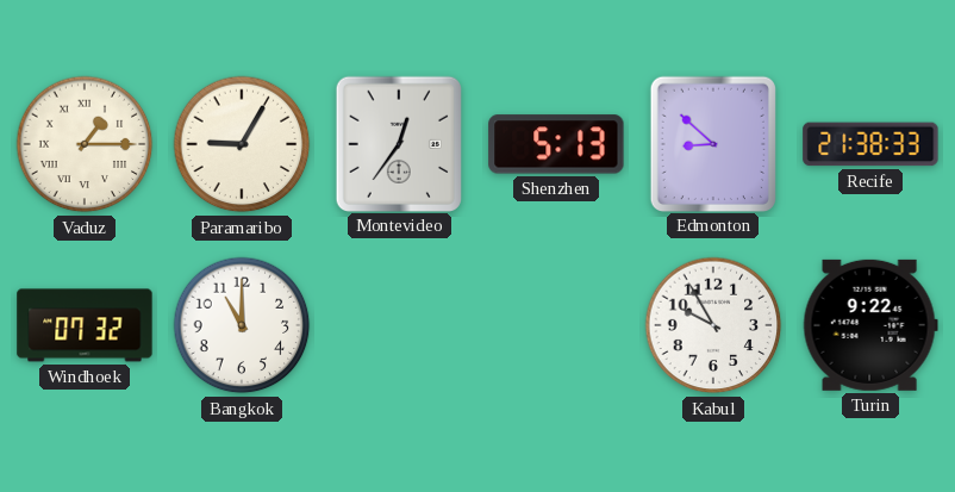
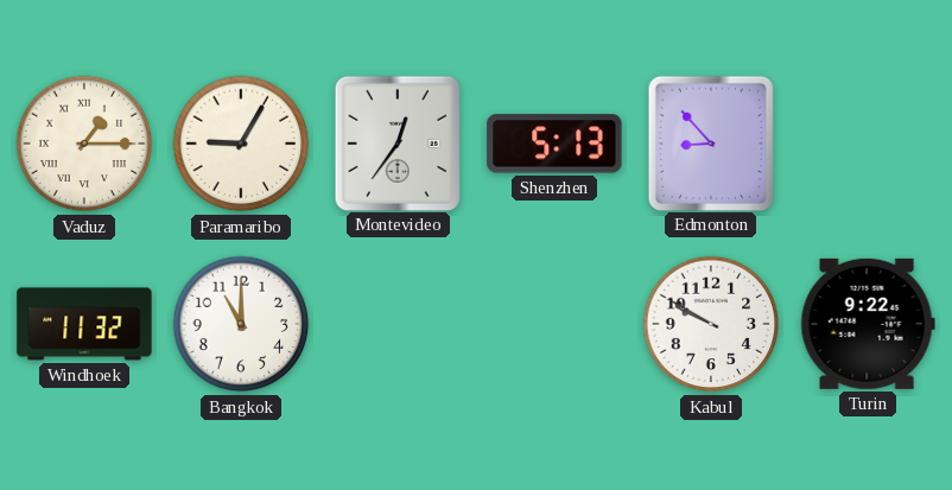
Edmonton: 8:52 -> 8:53
Recife: 21:38 -> none
Windhoek: 07:32 -> 11:32
Kabul: 9:55 -> 9:50
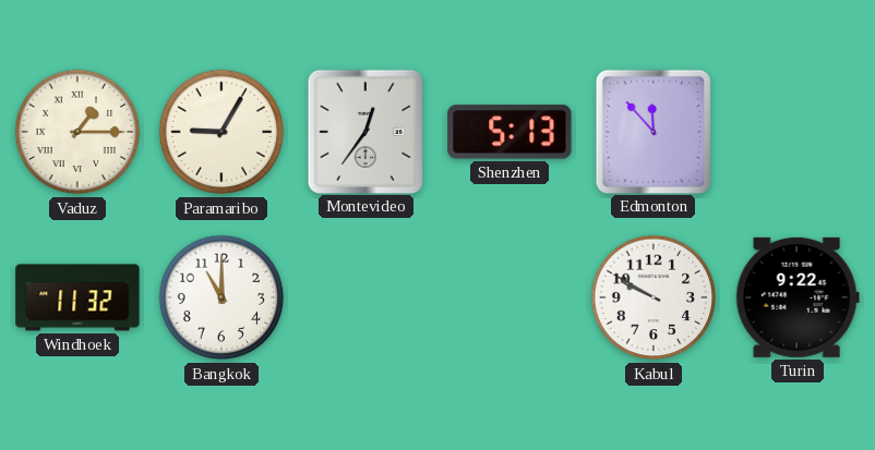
Edmonton: 8:53 -> 11:53
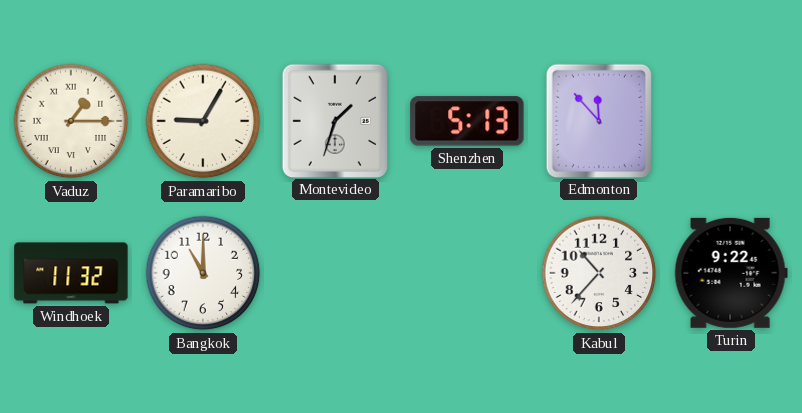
Montevideo: 12:36 -> 1:33
Kabul: 9:50 -> 10:37
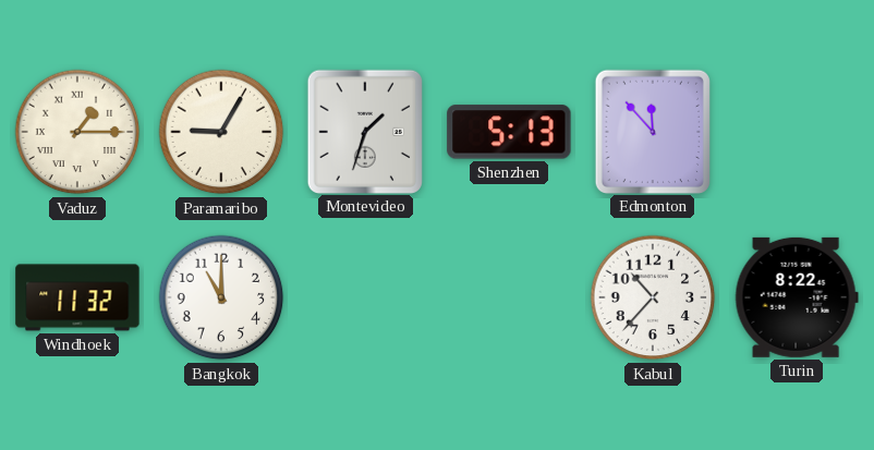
Turin: 9:22 -> 8:22
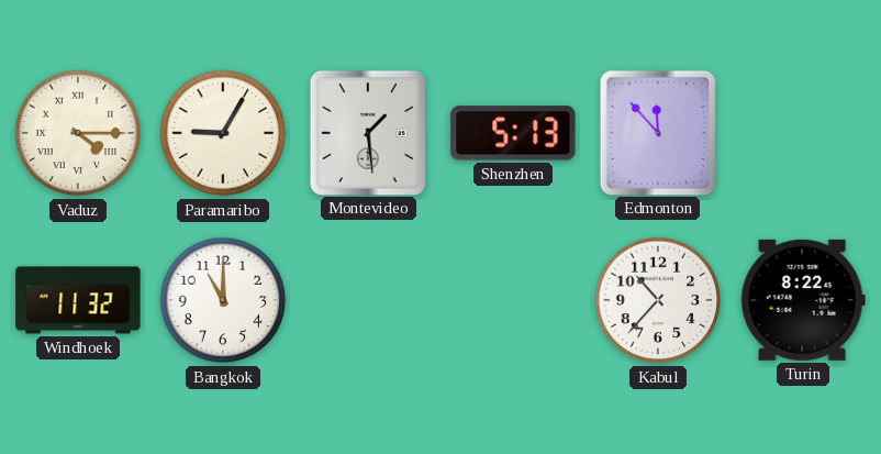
Vaduz: 1:15 -> 4:15
Montevideo: 1:33 -> 1:29
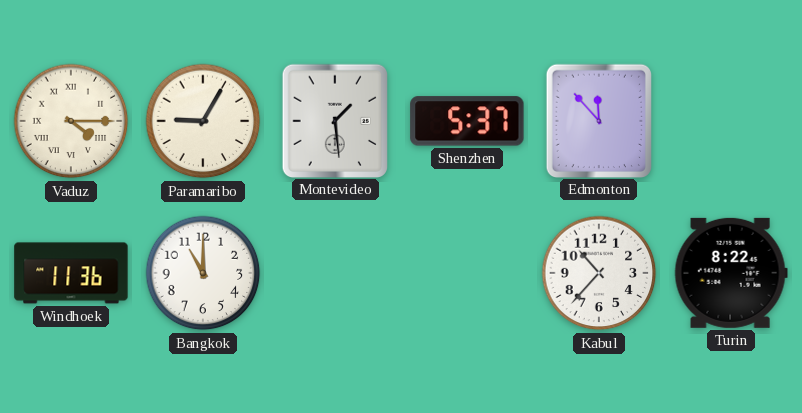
Shenzhen: 5:13 -> 5:37
Windhoek: 11:32 -> 11:36
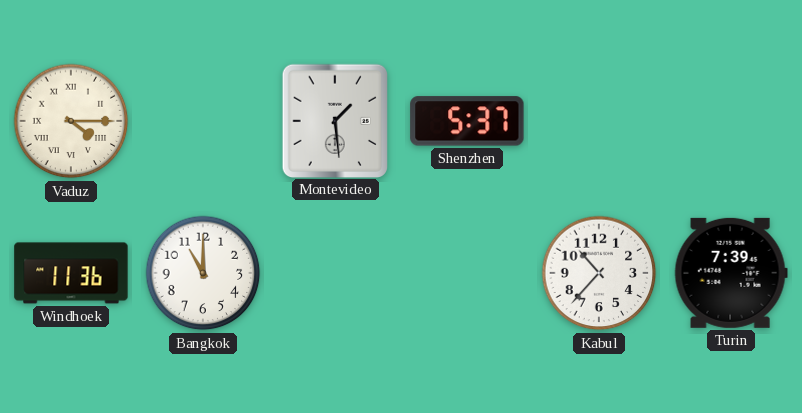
Paramaribo: 9:05 -> none
Edmonton: 11:53 -> none
Turin: 8:22 -> 7:39
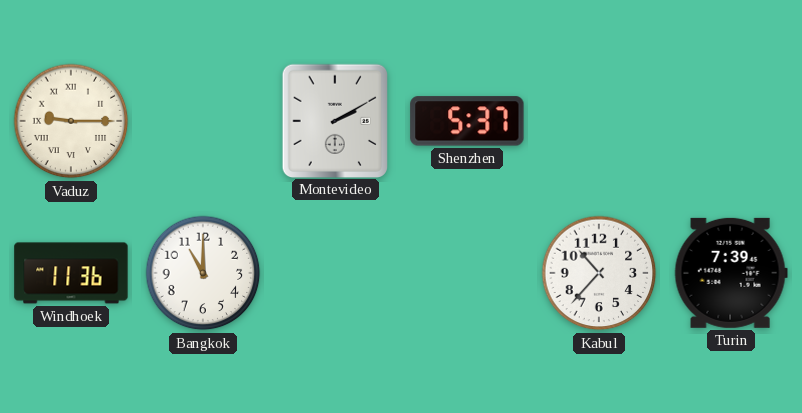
Vaduz: 4:15 -> 9:15
Montevideo: 1:29 -> 2:10
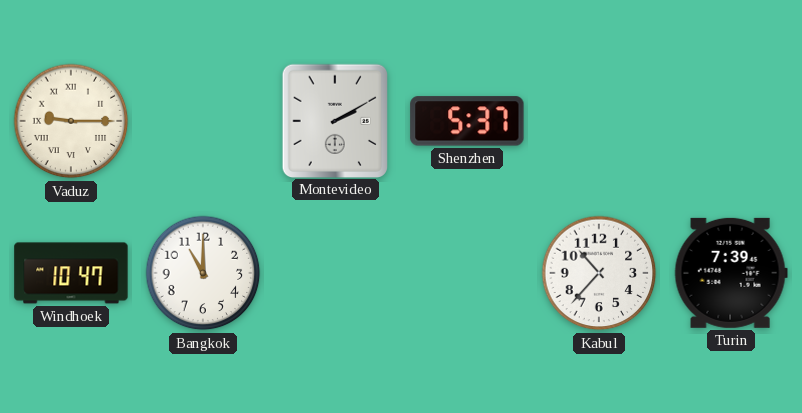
Windhoek: 11:36 -> 10:47
